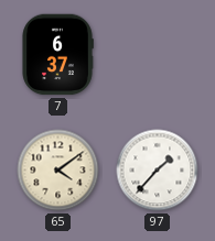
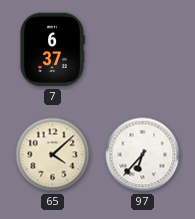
65: 4:09 -> 4:08
97: 1:37 -> 6:37
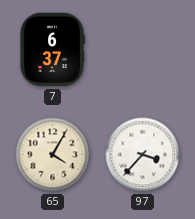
65: 4:08 -> 4:05
97: 6:37 -> 3:37
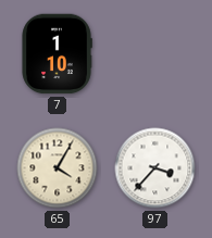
7: 6:37 -> 1:10
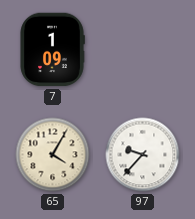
7: 1:10 -> 1:09
97: 3:37 -> 9:37
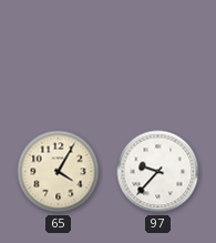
7: 1:09 -> none
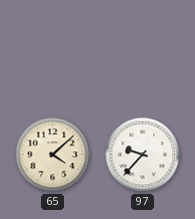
65: 4:05 -> 4:08
